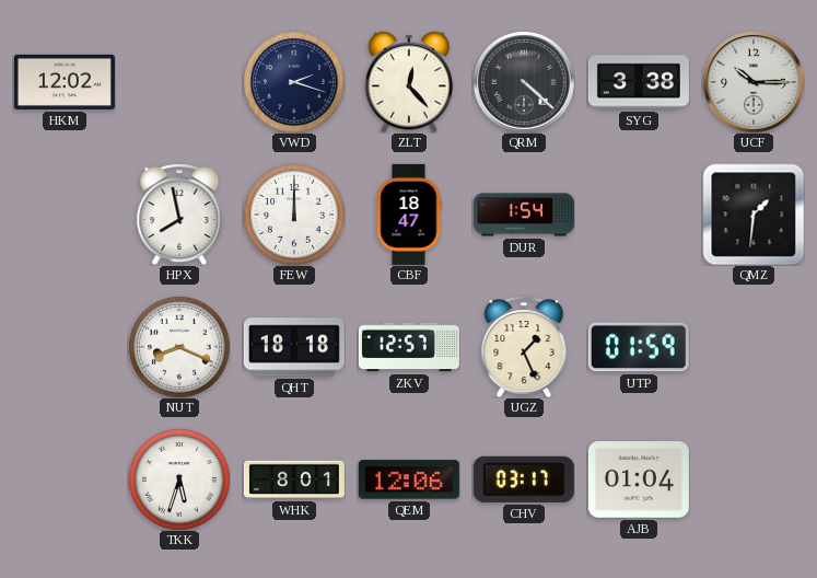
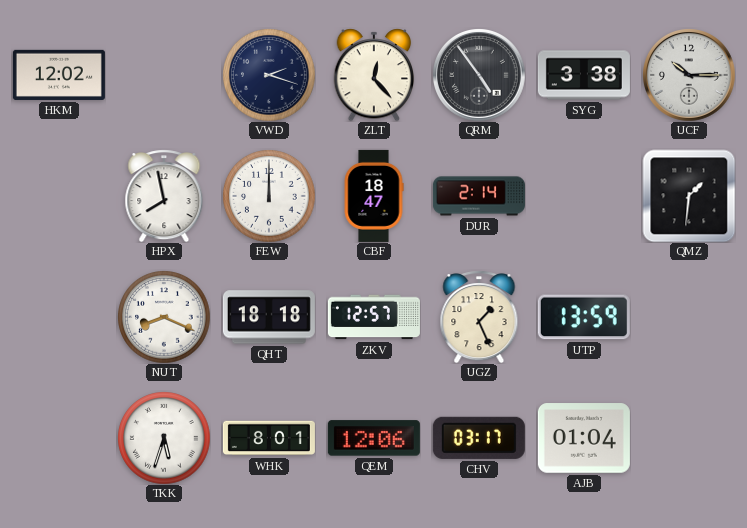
QRM: 4:22 -> 4:54
DUR: 1:54 -> 2:14
UTP: 01:59 -> 13:59
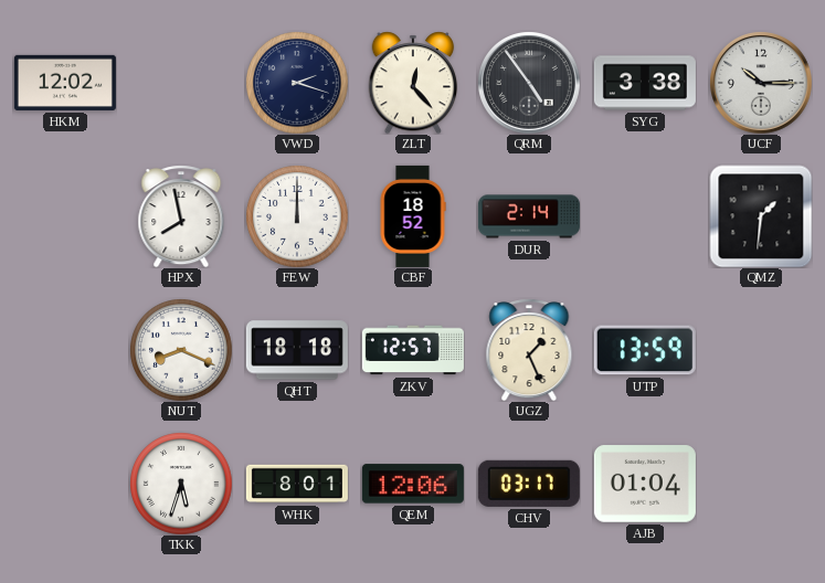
CBF: 18:47 -> 18:52
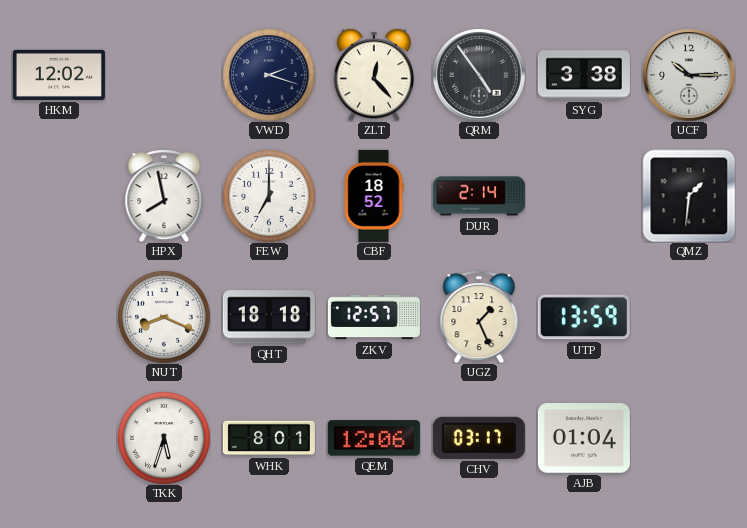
FEW: 12:00 -> 7:00
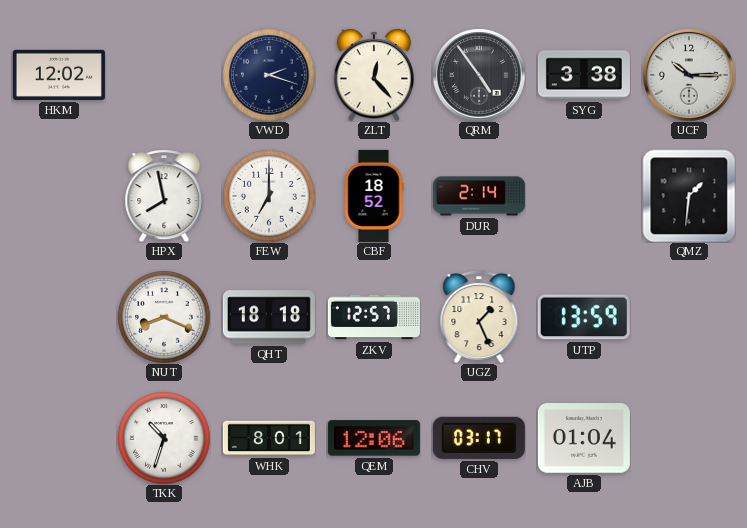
TKK: 5:33 -> 10:33
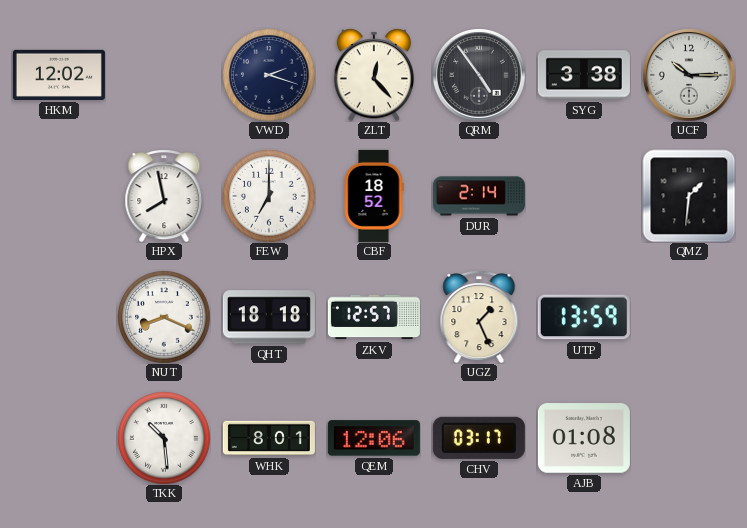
TKK: 10:33 -> 10:29
AJB: 01:04 -> 01:08
